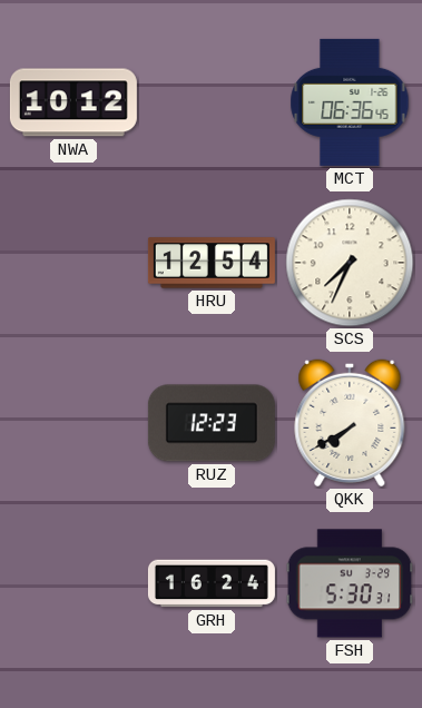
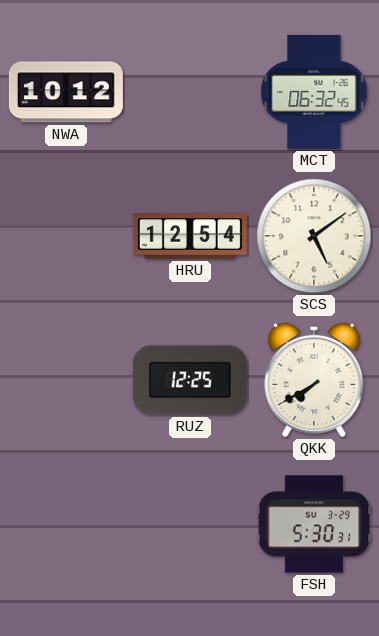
MCT: 06:36 -> 06:32
SCS: 7:34 -> 5:09
RUZ: 12:23 -> 12:25
GRH: 16:24 -> none
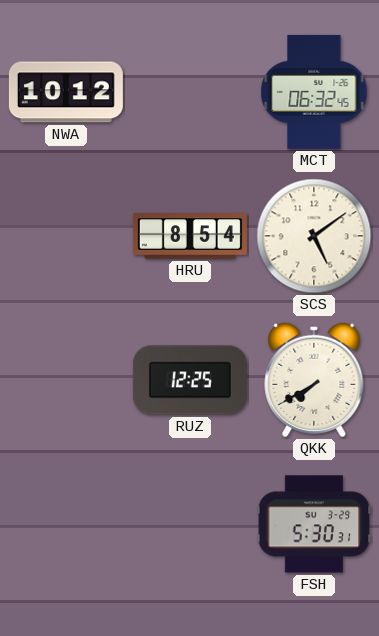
HRU: 12:54 -> 8:54
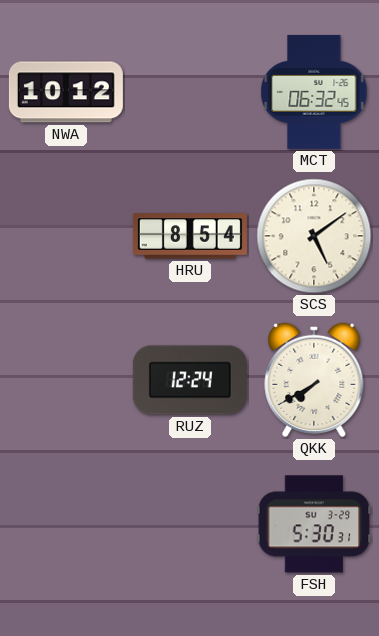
RUZ: 12:25 -> 12:24
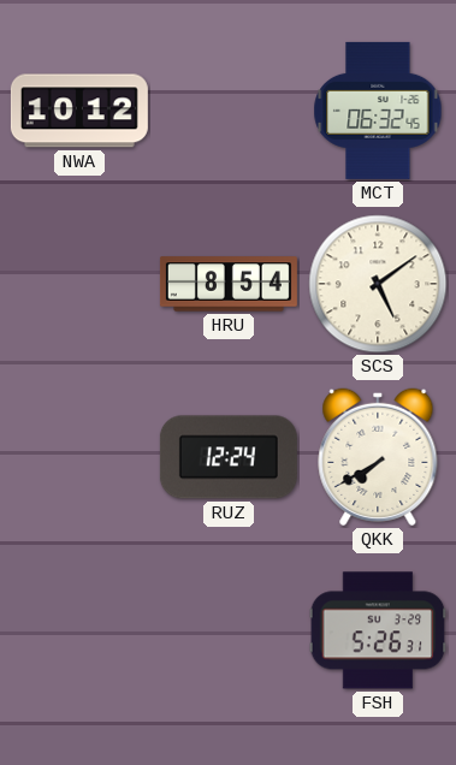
FSH: 5:30 -> 5:26
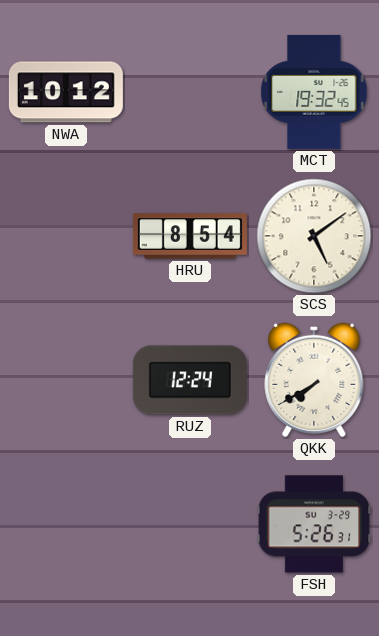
MCT: 06:32 -> 19:32
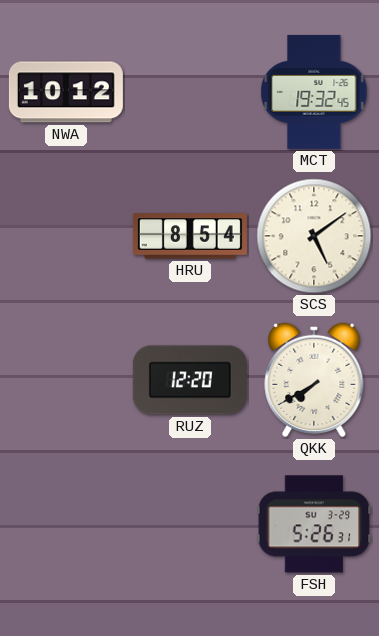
RUZ: 12:24 -> 12:20
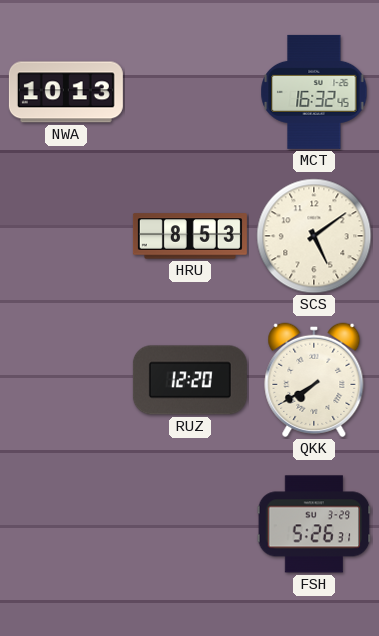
NWA: 10:12 -> 10:13
MCT: 19:32 -> 16:32
HRU: 8:54 -> 8:53
